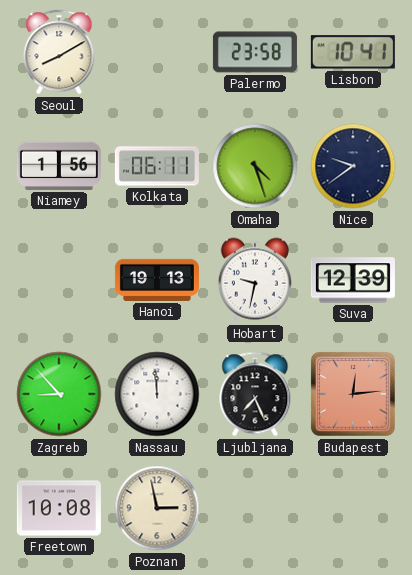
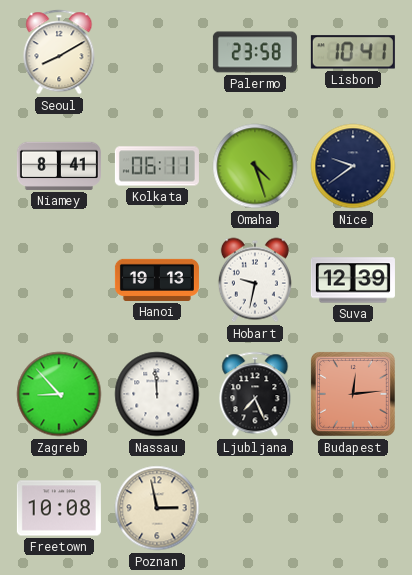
Niamey: 1:56 -> 8:41
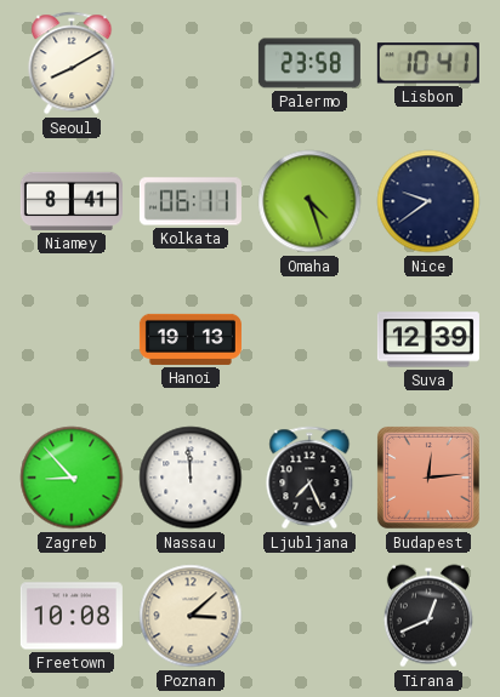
Hobart: 9:32 -> none
Poznan: 2:58 -> 3:08
Tirana: none -> 12:41
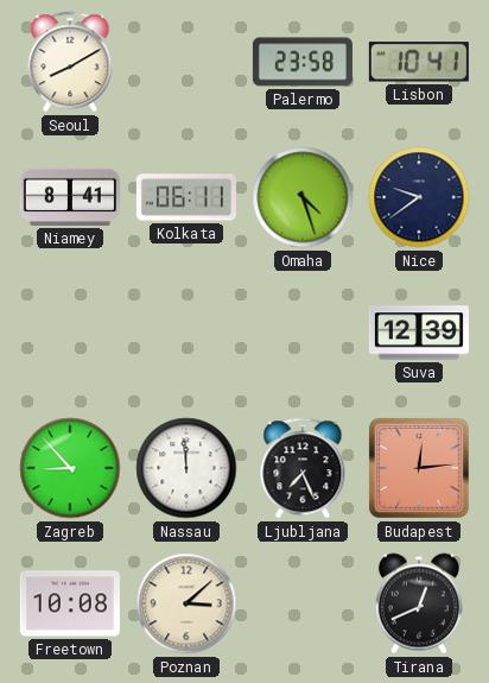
Hanoi: 19:13 -> none
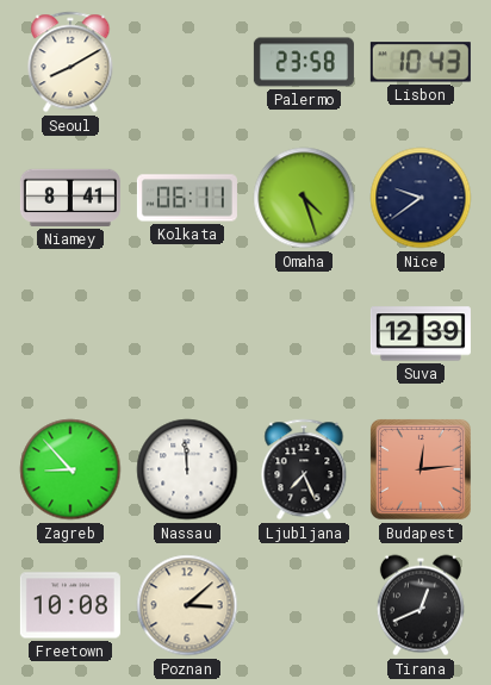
Lisbon: 10:41 -> 10:43
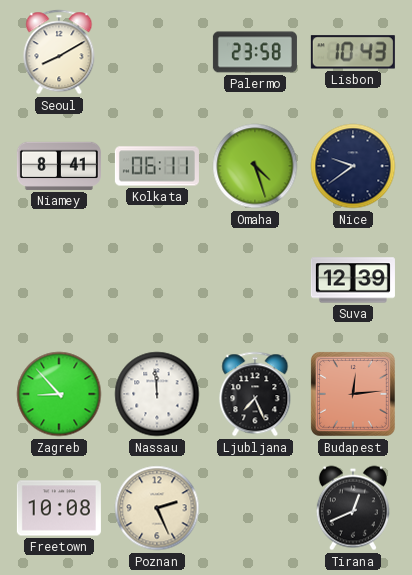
Poznan: 3:08 -> 2:26
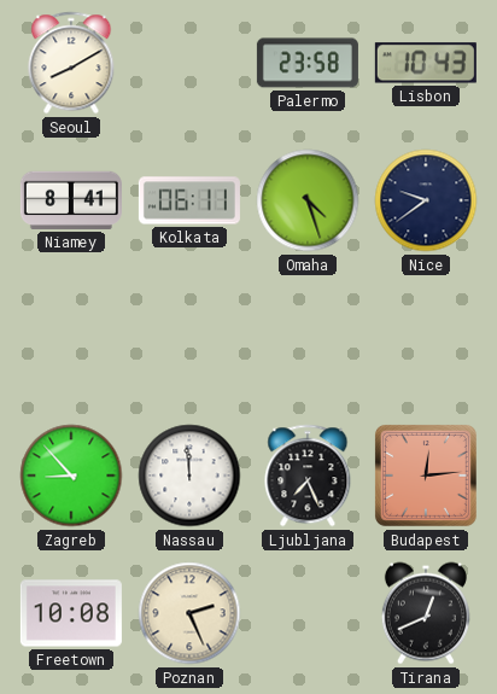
Suva: 12:39 -> none
